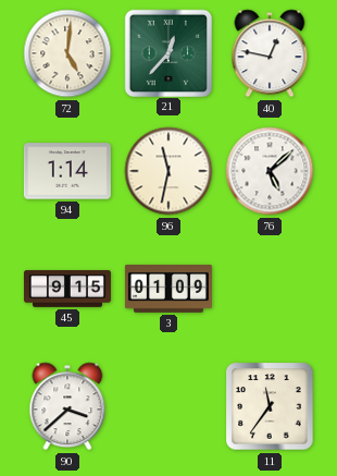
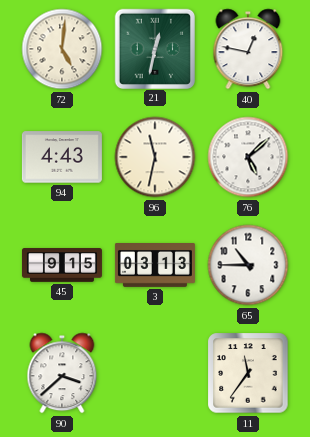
21: 12:37 -> 12:32
94: 1:14 -> 4:43
3: 01:09 -> 03:13
65: none -> 10:45
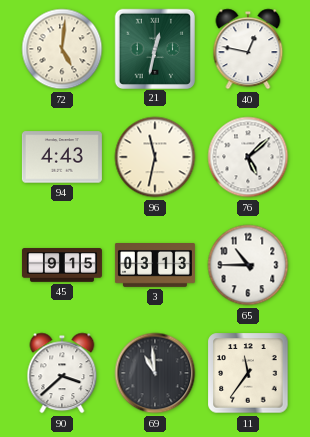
69: none -> 10:59
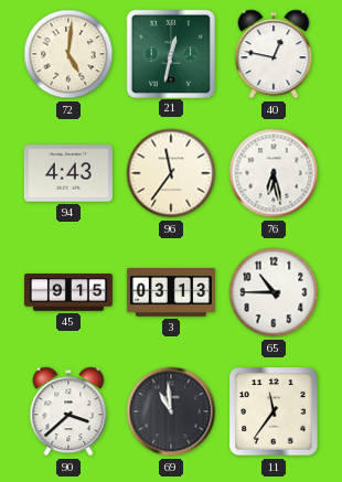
96: 11:32 -> 11:36
76: 5:08 -> 6:28
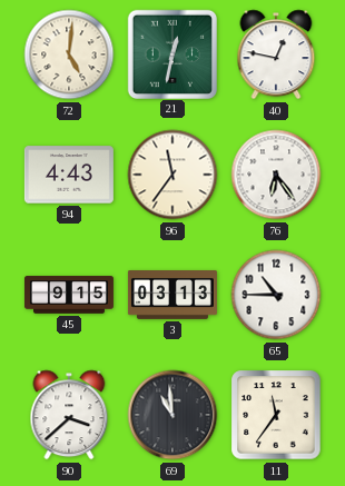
76: 6:28 -> 6:24
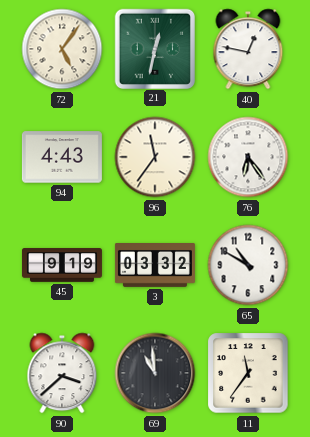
72: 5:01 -> 5:06
45: 9:15 -> 9:19
3: 03:13 -> 03:32
65: 10:45 -> 10:50
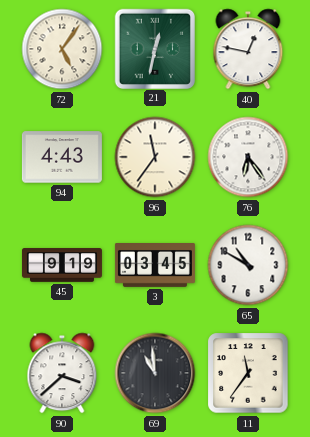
3: 03:32 -> 03:45
